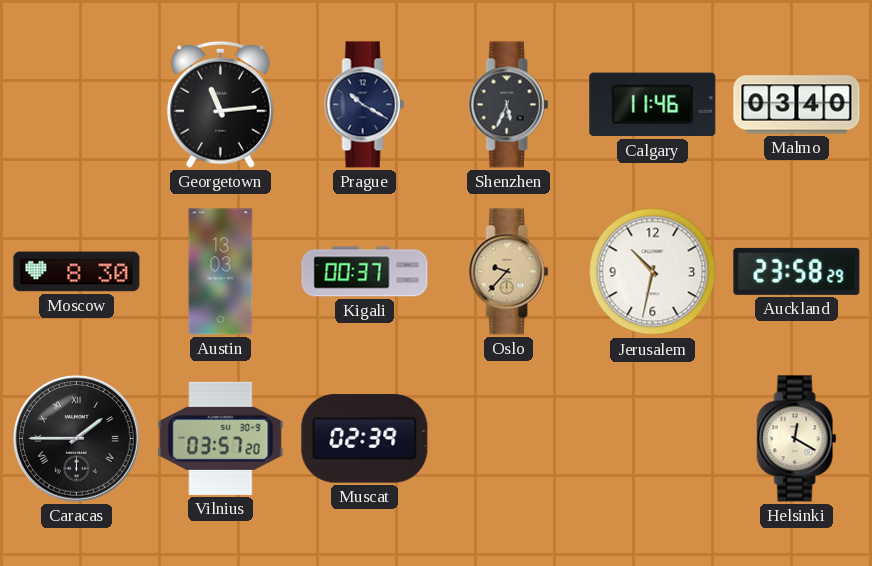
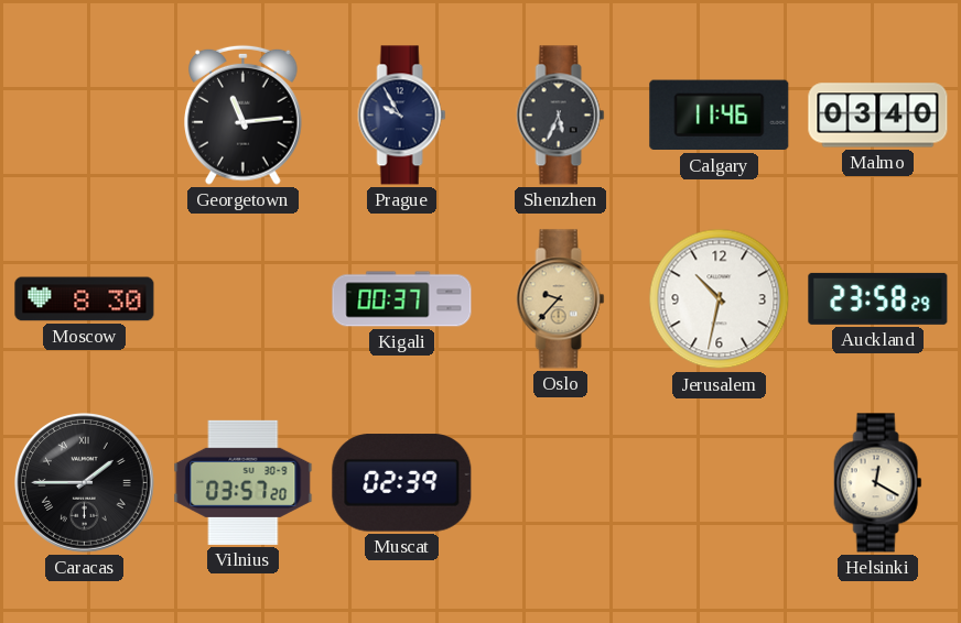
Prague: 10:20 -> 9:55
Austin: 13:03 -> none
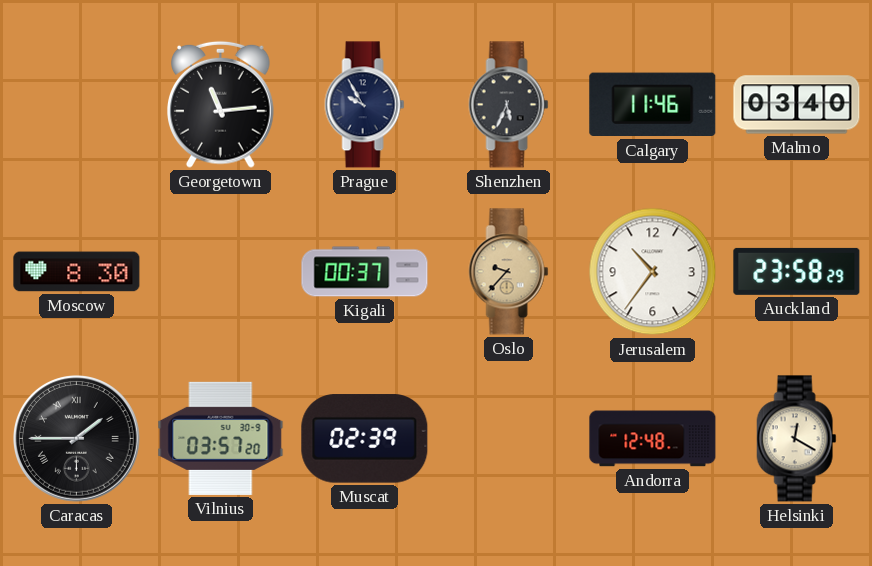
Jerusalem: 10:32 -> 10:36
Andorra: none -> 12:48
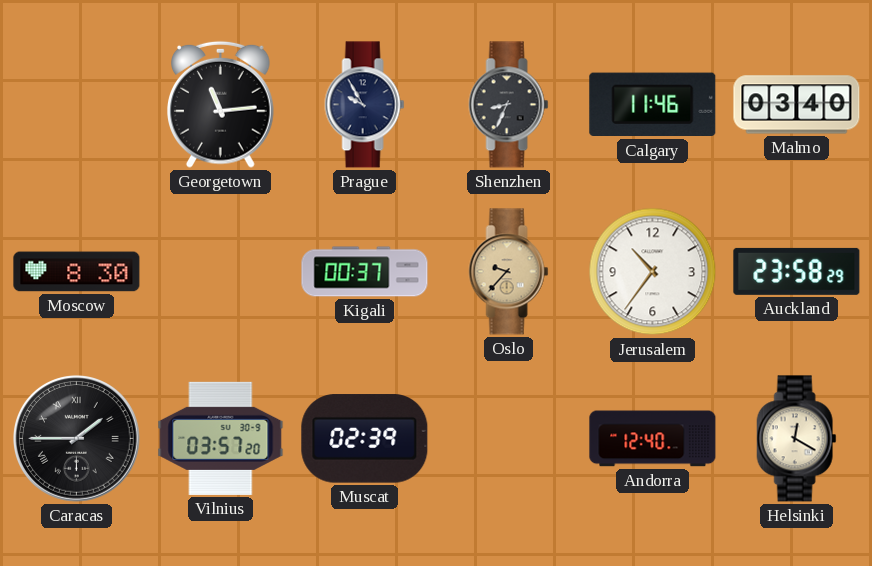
Shenzhen: 5:34 -> 8:34
Andorra: 12:48 -> 12:40
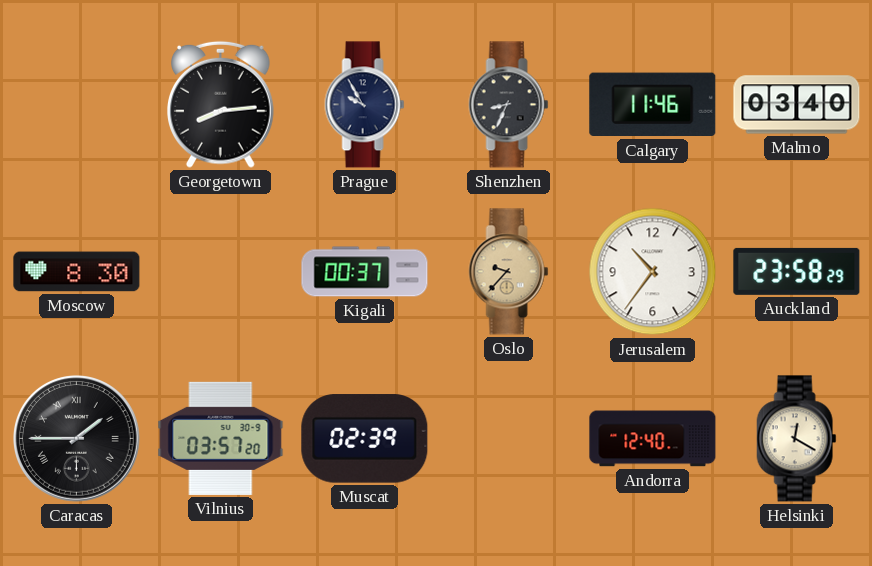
Georgetown: 11:14 -> 8:14
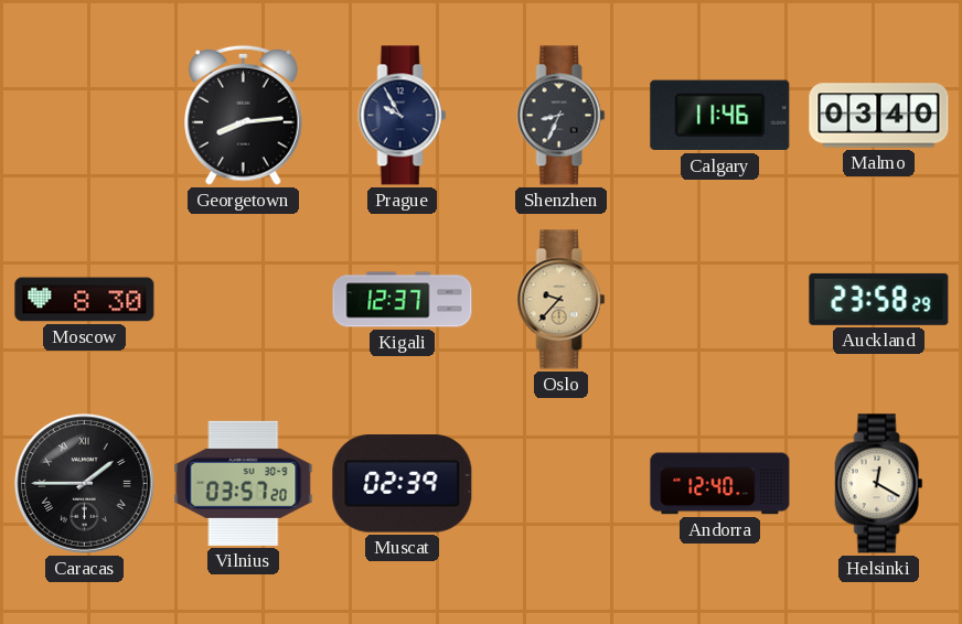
Kigali: 00:37 -> 12:37
Jerusalem: 10:36 -> none
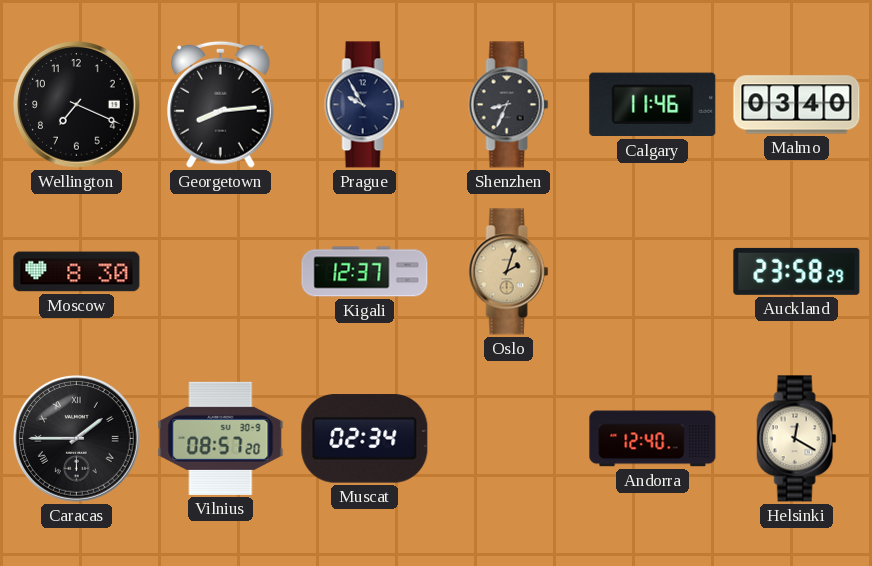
Wellington: none -> 7:19
Oslo: 9:37 -> 2:03
Vilnius: 03:57 -> 08:57
Muscat: 02:39 -> 02:34
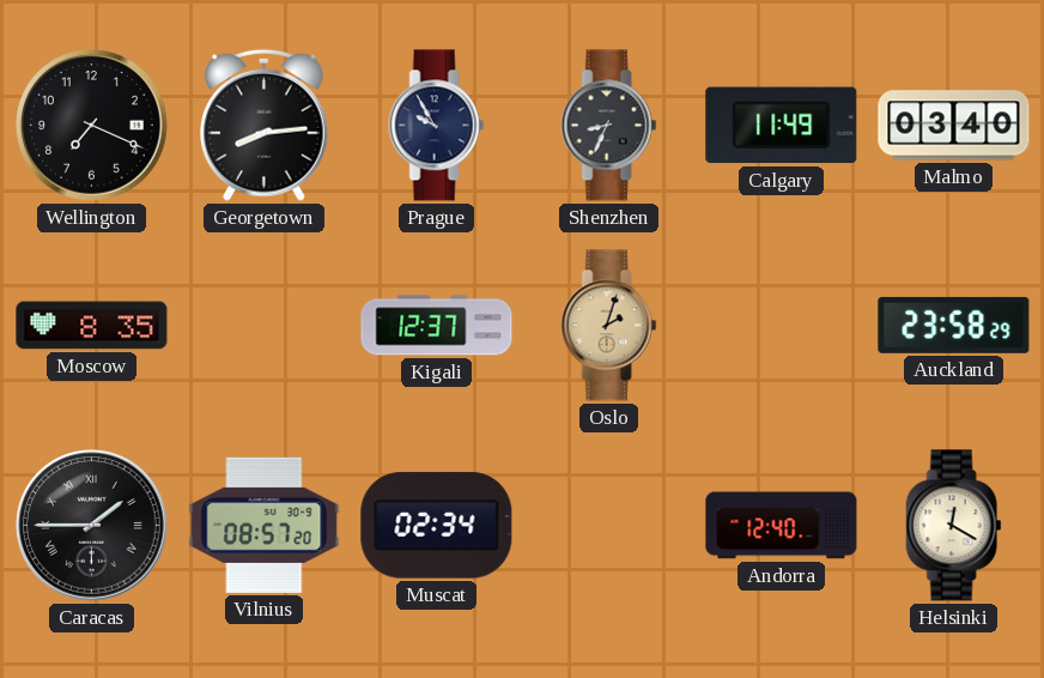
Calgary: 11:46 -> 11:49
Moscow: 8:30 -> 8:35
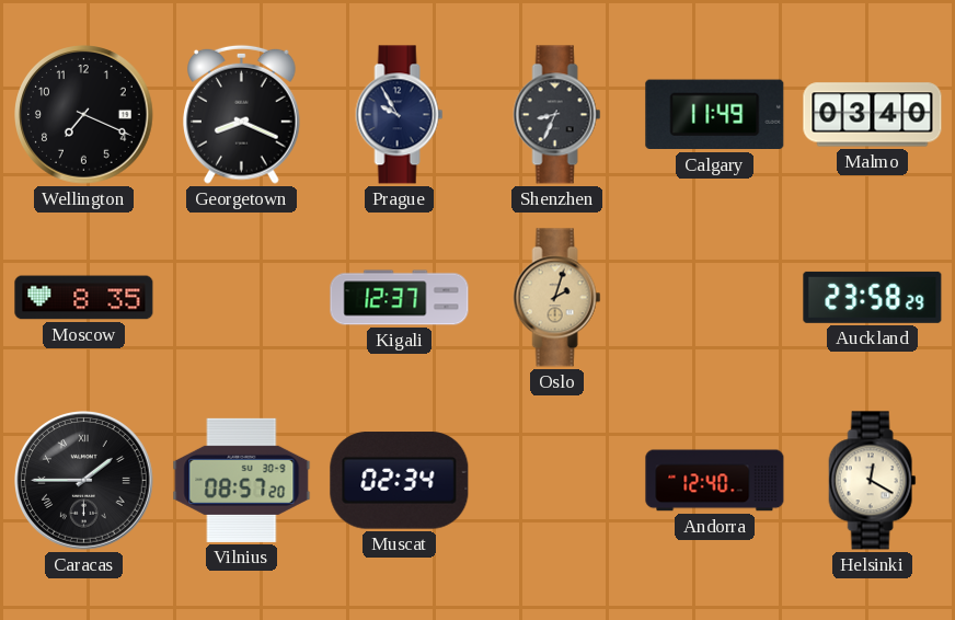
Georgetown: 8:14 -> 8:19
